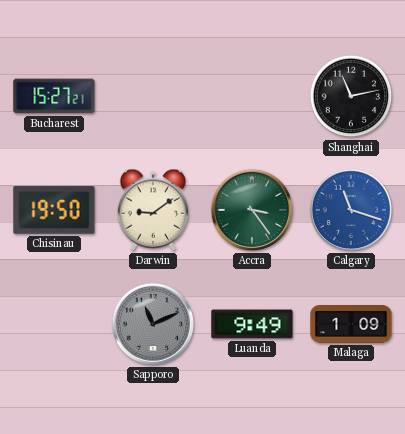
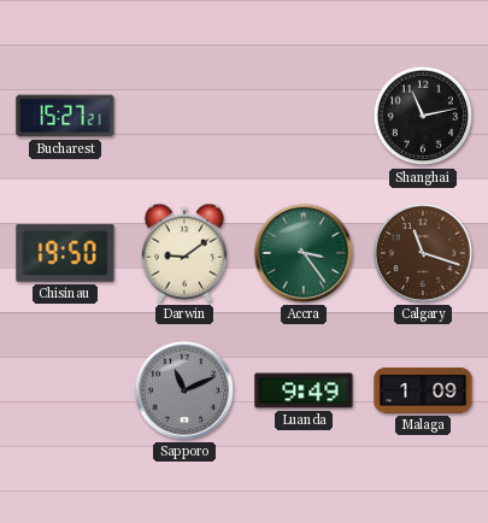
Calgary dial: blue -> brown
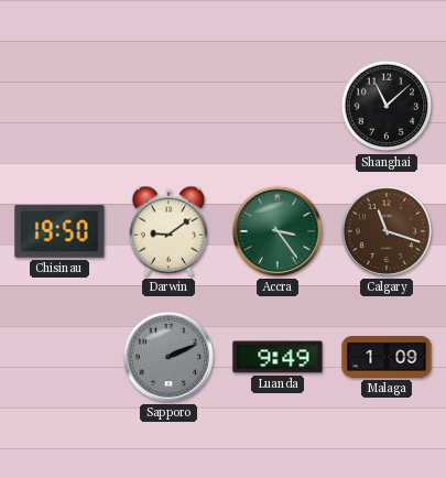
Bucharest: 15:27 -> none
Shanghai: 11:13 -> 11:08
Sapporo: 11:11 -> 2:11
